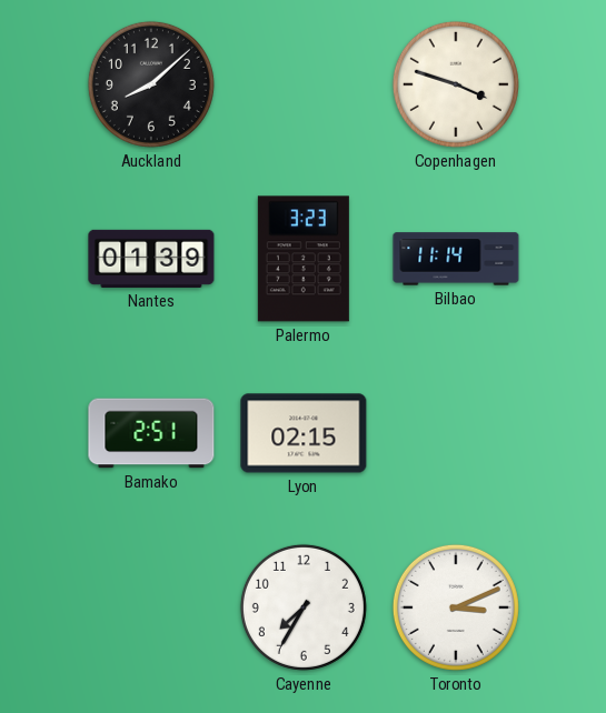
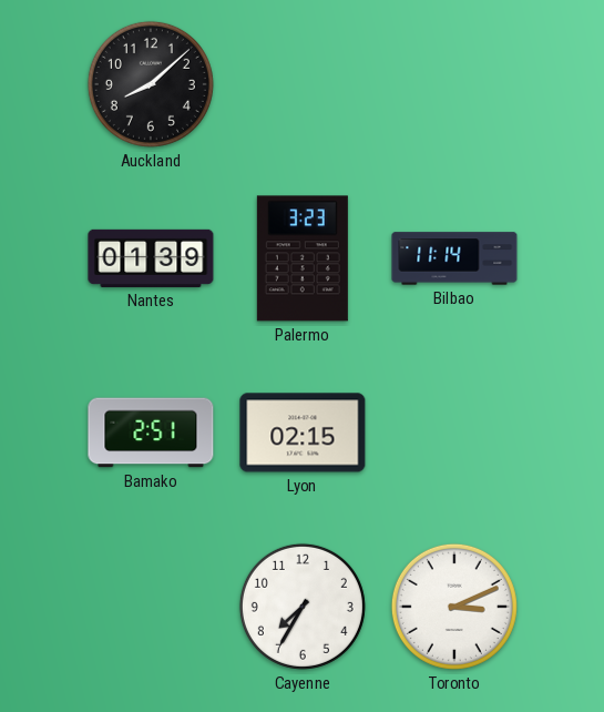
Copenhagen: 3:48 -> none
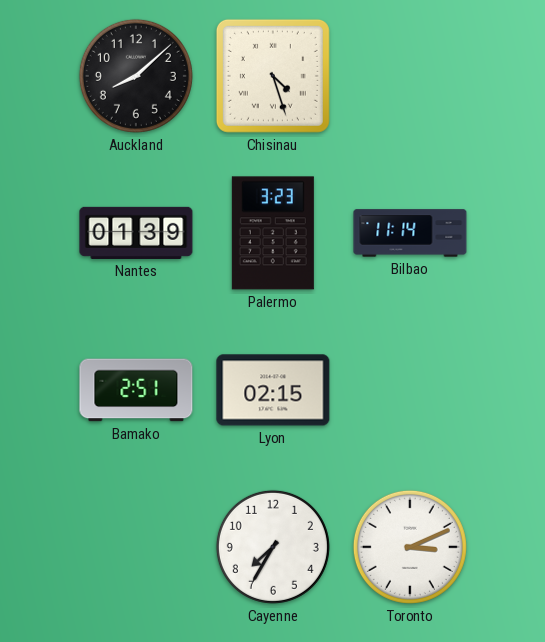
Chisinau: none -> 4:27
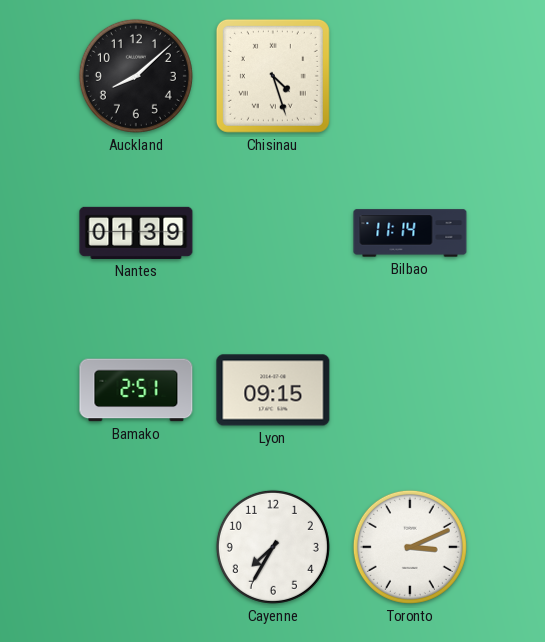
Palermo: 3:23 -> none
Lyon: 02:15 -> 09:15
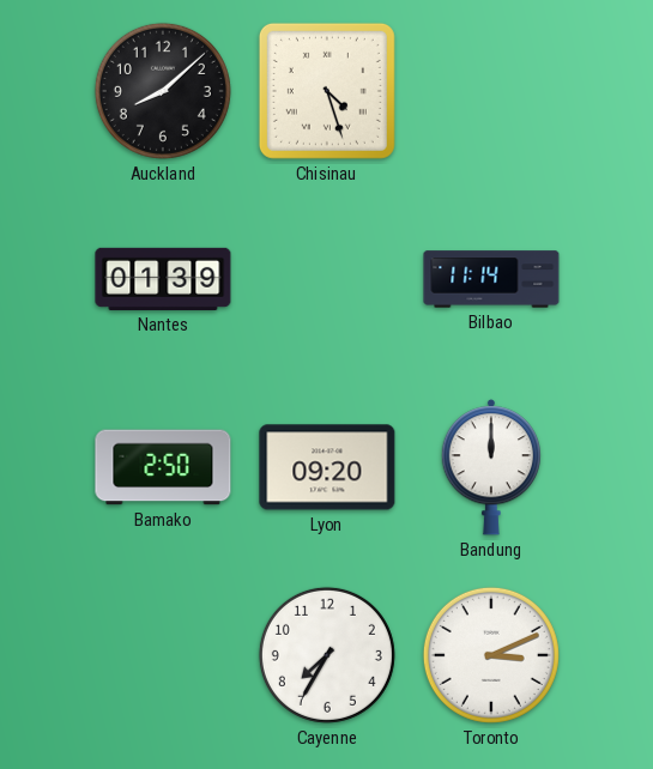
Bamako: 2:51 -> 2:50
Lyon: 09:15 -> 09:20
Bandung: none -> 12:00
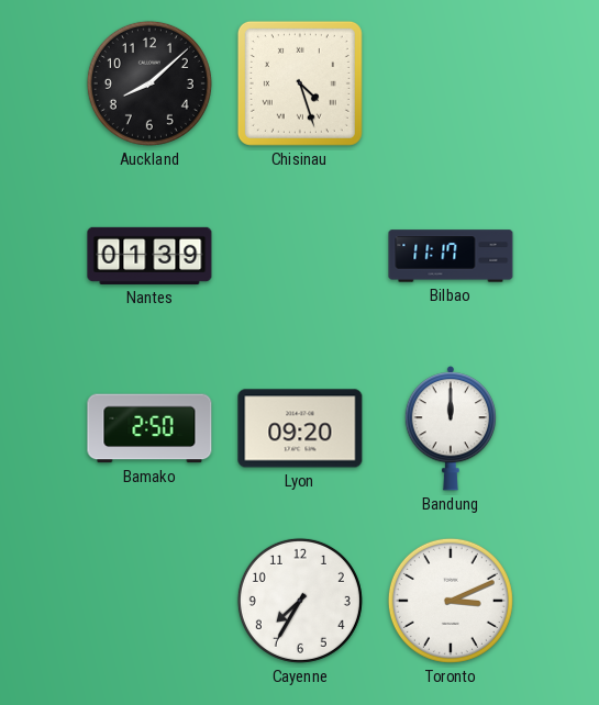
Bilbao: 11:14 -> 11:17
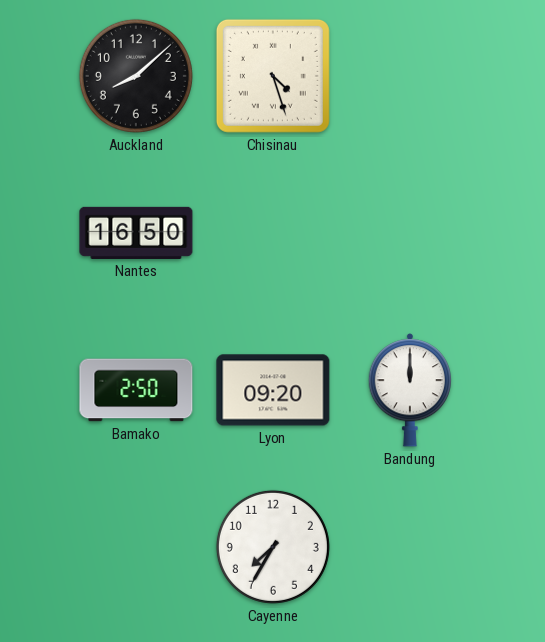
Nantes: 01:39 -> 16:50
Bilbao: 11:17 -> none
Toronto: 3:11 -> none
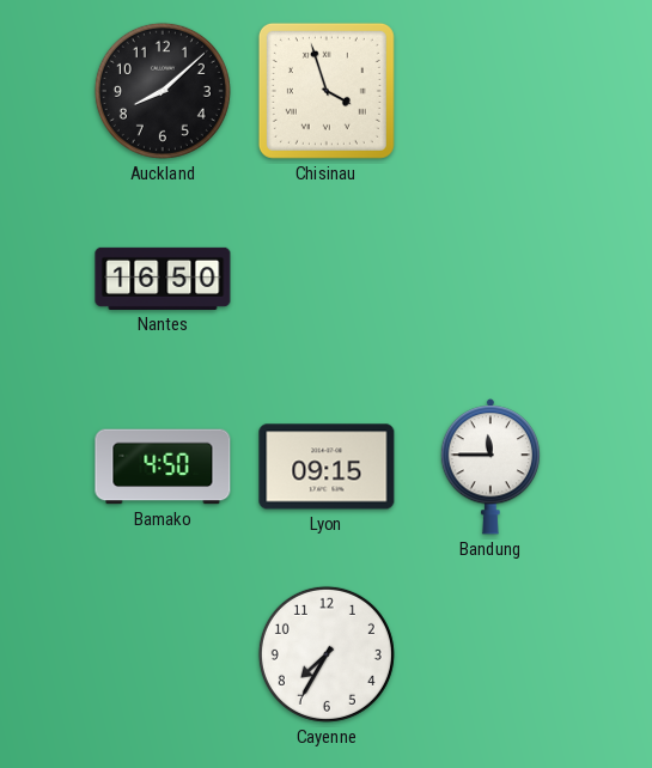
Chisinau: 4:27 -> 3:57
Bamako: 2:50 -> 4:50
Lyon: 09:20 -> 09:15
Bandung: 12:00 -> 11:45
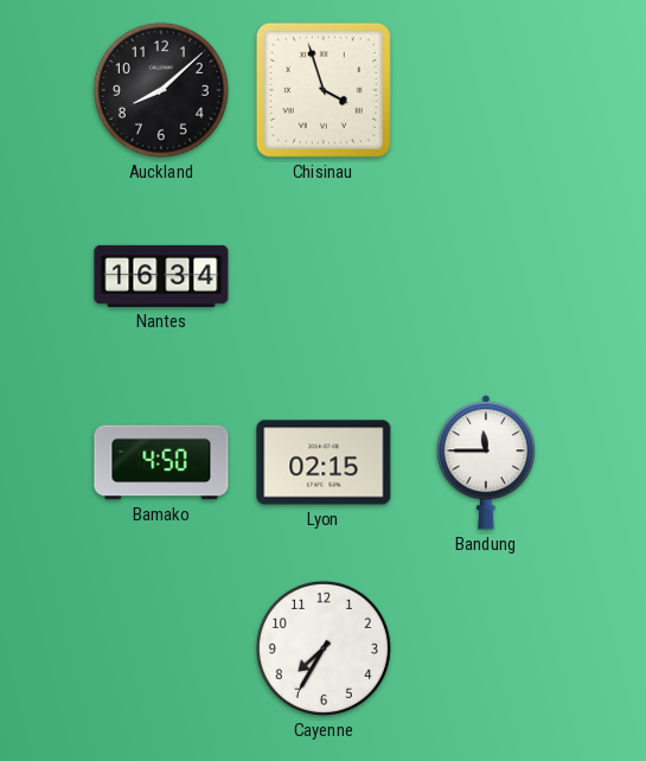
Nantes: 16:50 -> 16:34
Lyon: 09:15 -> 02:15
